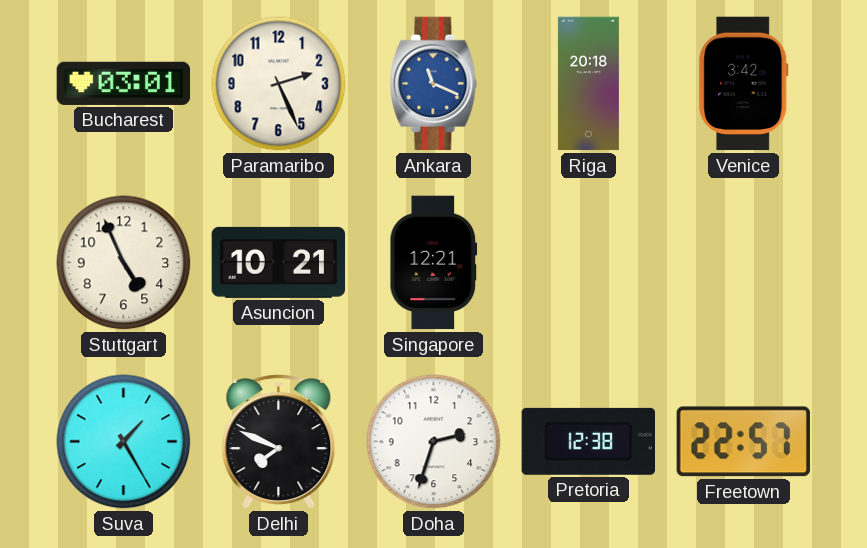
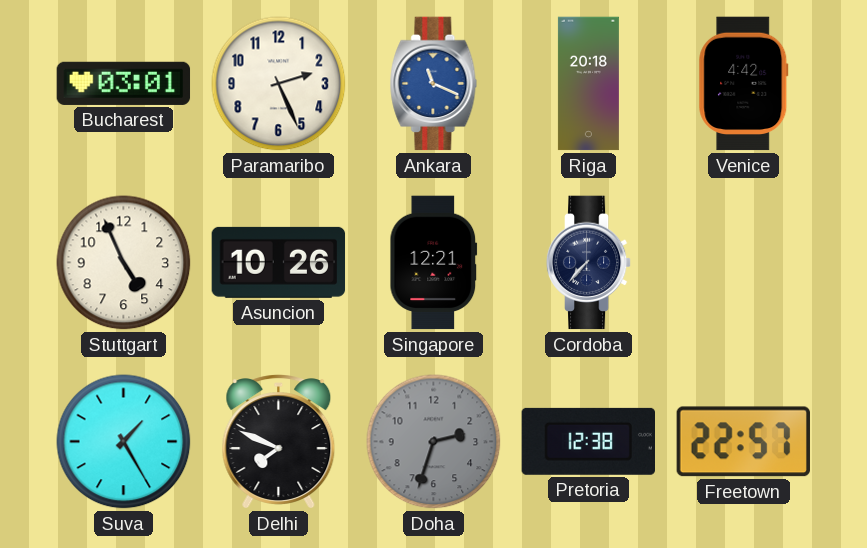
Venice: 3:42 -> 4:42
Asuncion: 10:21 -> 10:26
Cordoba: none -> 7:37
Doha dial: white -> grey
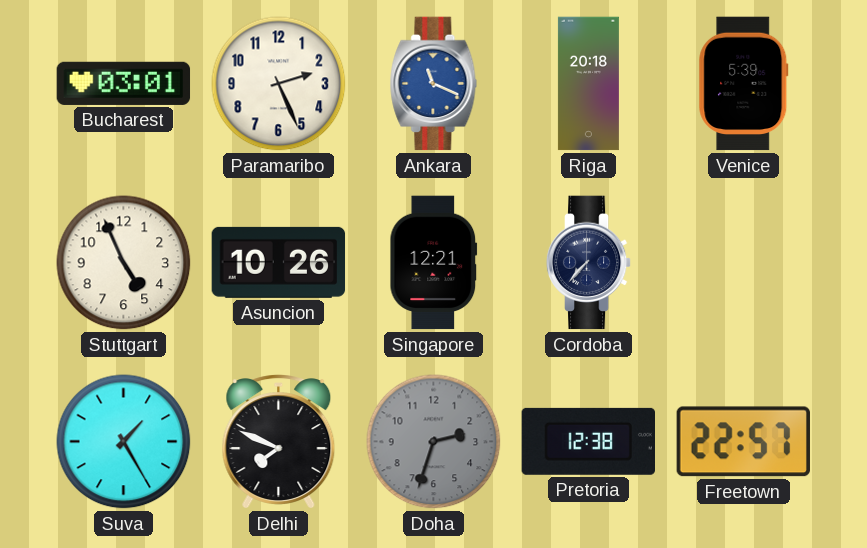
Venice: 4:42 -> 5:39
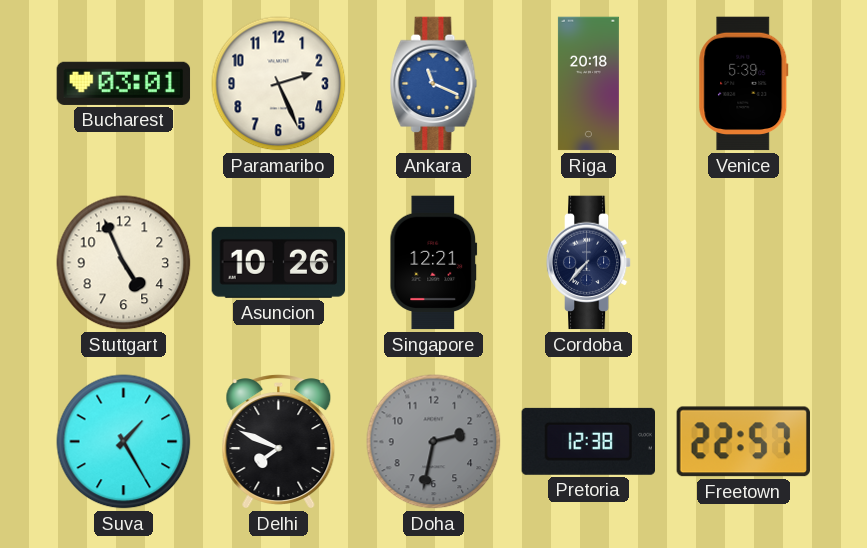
Doha: 2:33 -> 2:32
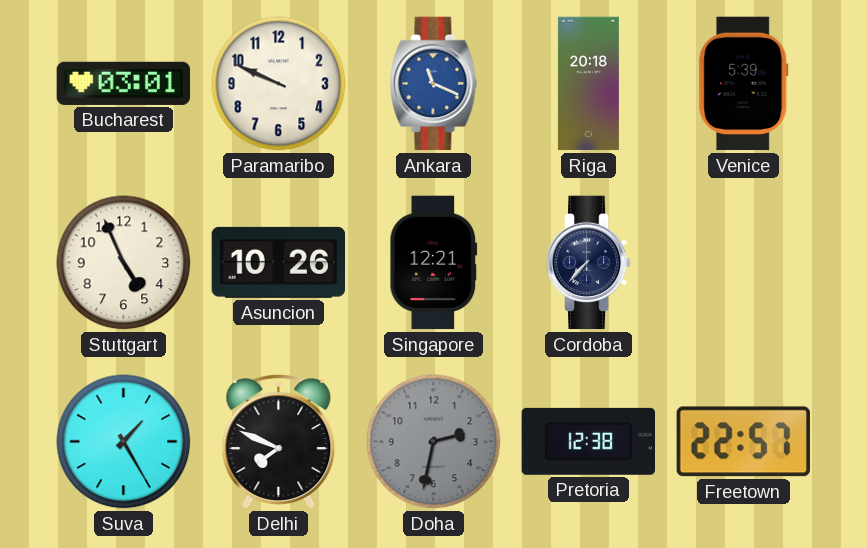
Paramaribo: 2:26 -> 9:49
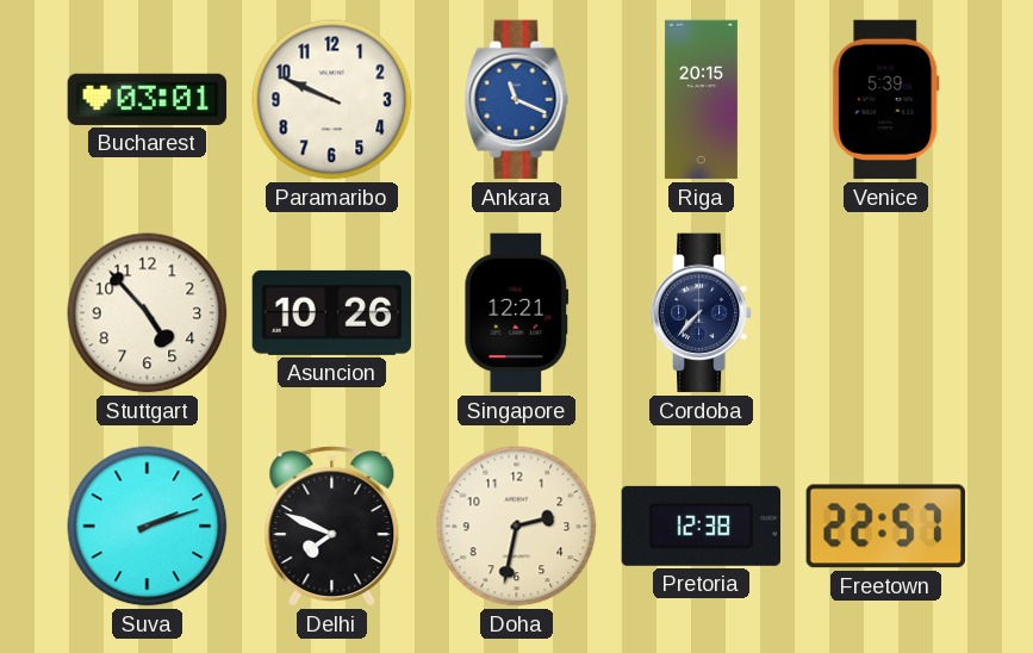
Riga: 20:18 -> 20:15
Stuttgart: 4:56 -> 4:53
Suva: 1:25 -> 2:12
Doha dial: grey -> cream
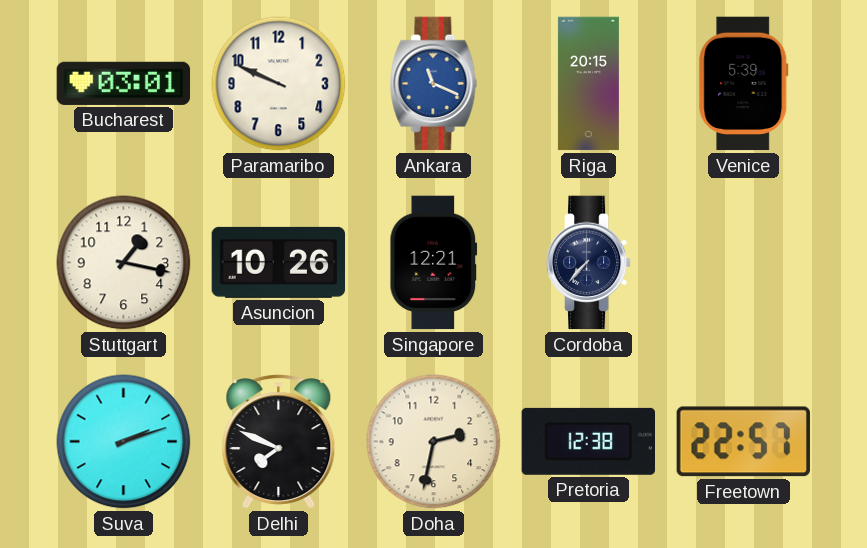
Stuttgart: 4:53 -> 1:17
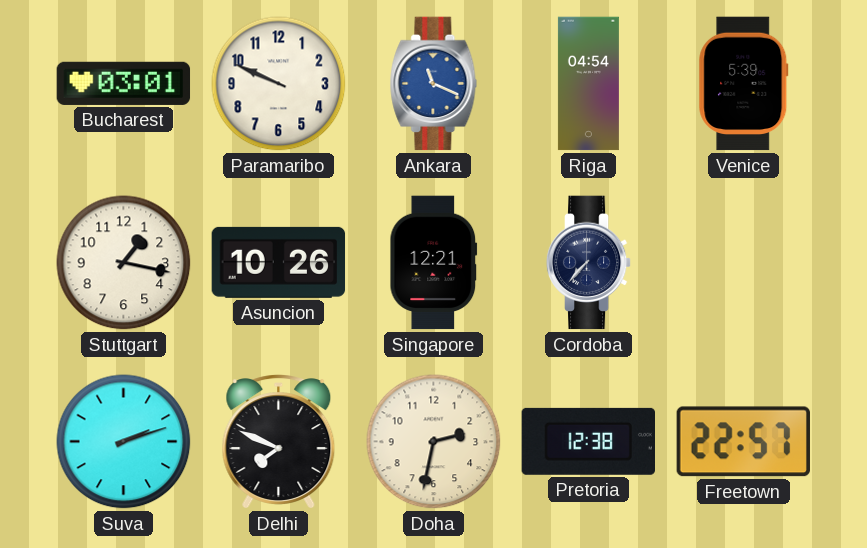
Riga: 20:15 -> 04:54
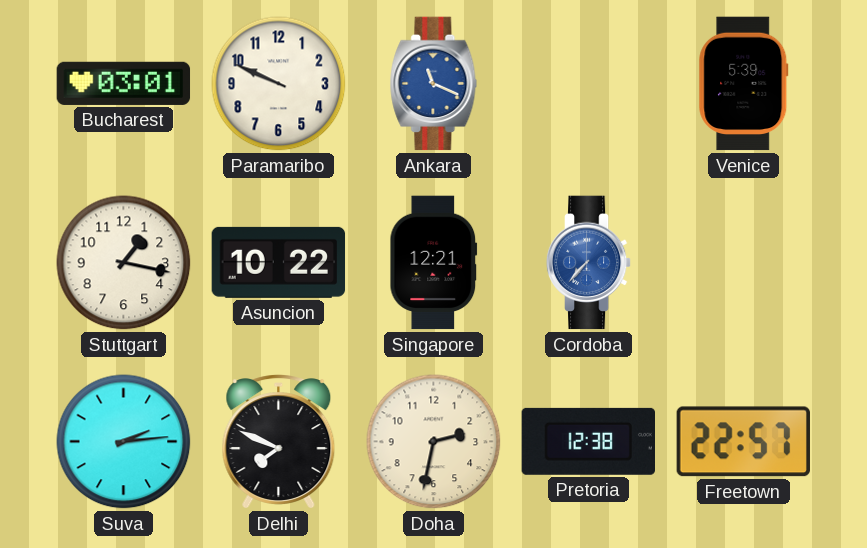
Riga: 04:54 -> none
Asuncion: 10:26 -> 10:22
Cordoba dial: navy -> blue
Suva: 2:12 -> 2:14
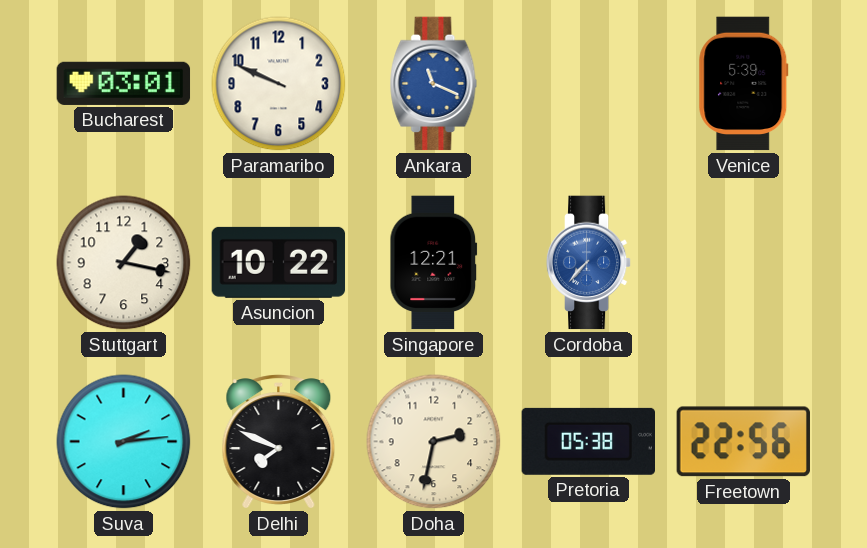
Pretoria: 12:38 -> 05:38
Freetown: 22:57 -> 22:56
